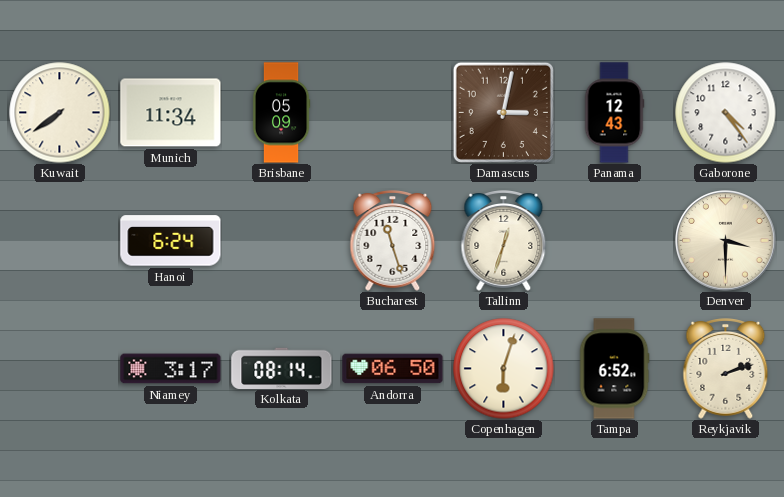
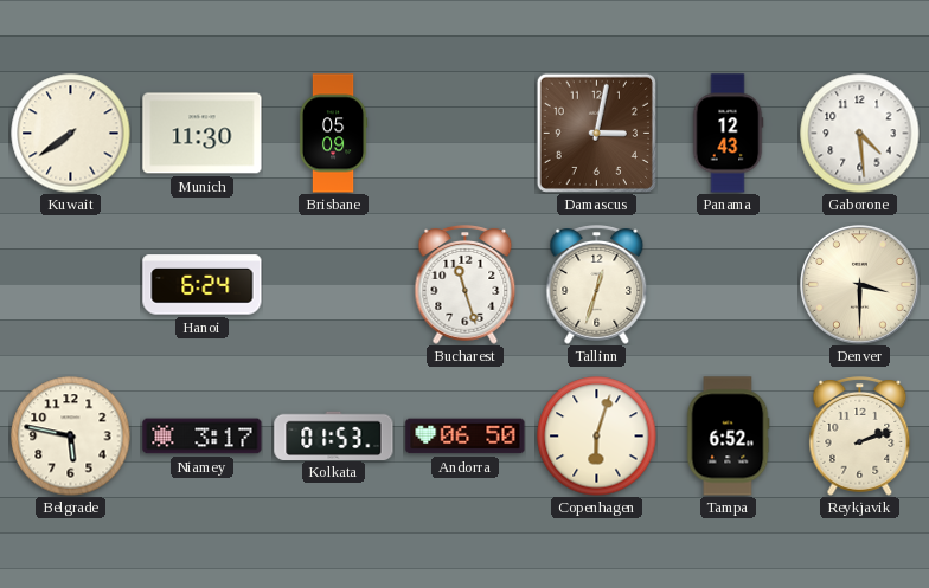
Munich: 11:34 -> 11:30
Gaborone: 4:24 -> 4:29
Belgrade: none -> 5:47
Kolkata: 08:14 -> 01:53
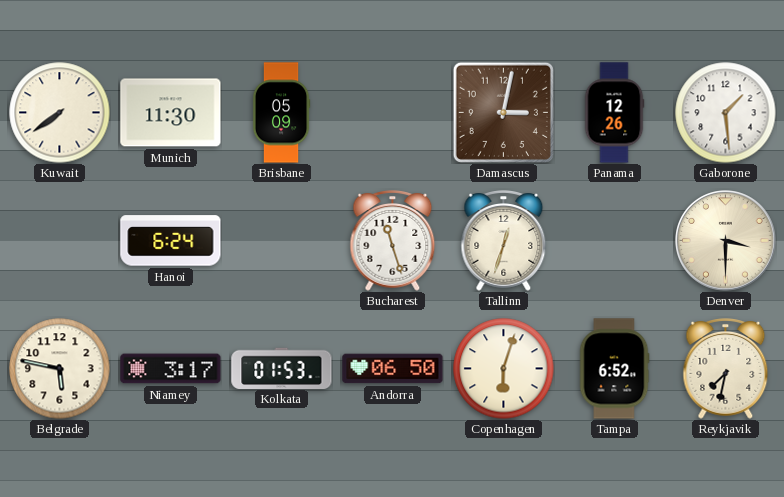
Panama: 12:43 -> 12:26
Gaborone: 4:29 -> 1:29
Reykjavik: 2:12 -> 7:32
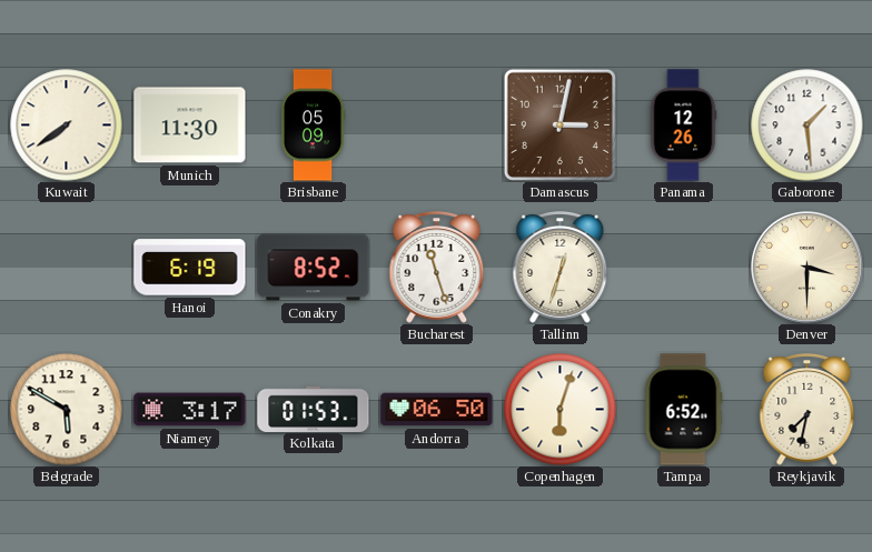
Hanoi: 6:24 -> 6:19
Conakry: none -> 8:52
Belgrade: 5:47 -> 5:50
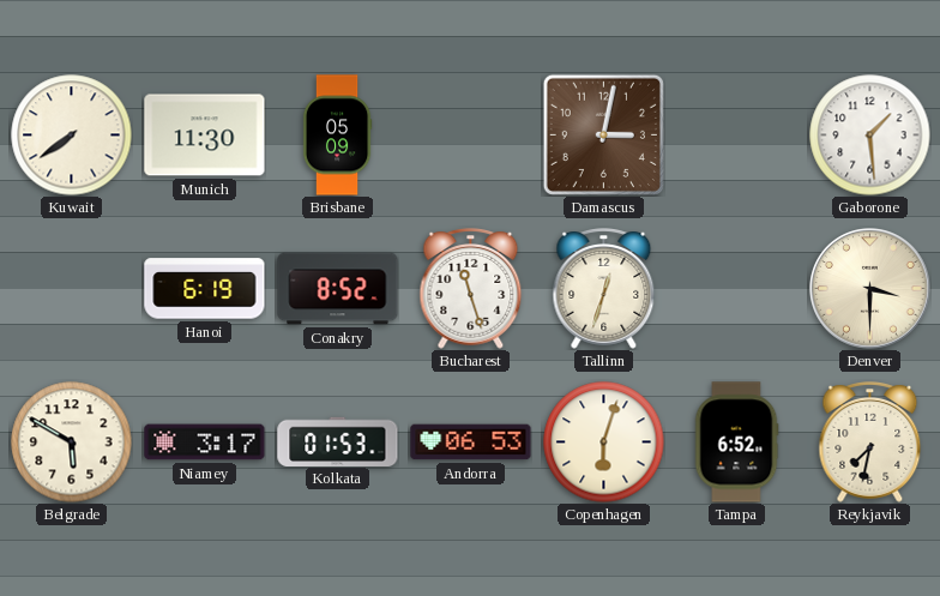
Panama: 12:26 -> none
Andorra: 06:50 -> 06:53
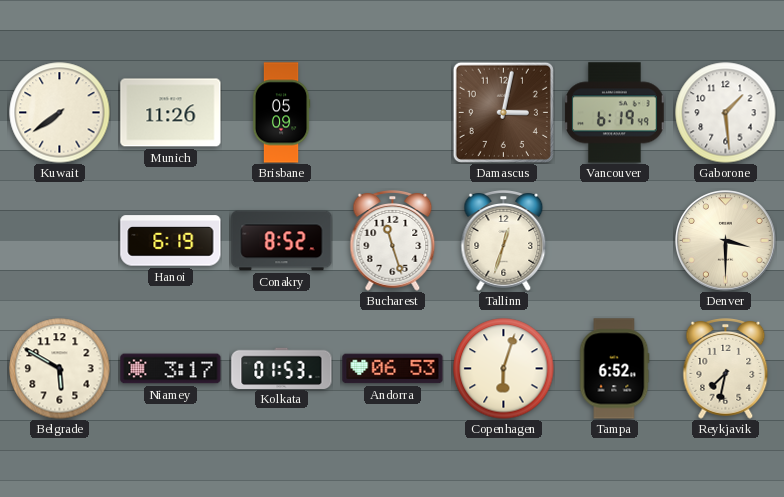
Munich: 11:30 -> 11:26
Vancouver: none -> 6:19
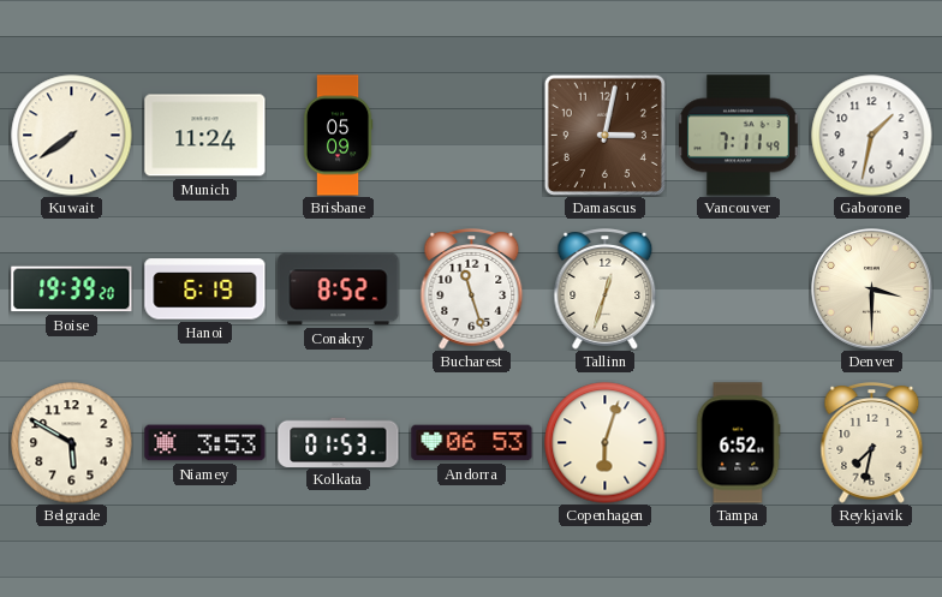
Munich: 11:26 -> 11:24
Vancouver: 6:19 -> 7:11
Gaborone: 1:29 -> 1:32
Boise: none -> 19:39
Niamey: 3:17 -> 3:53
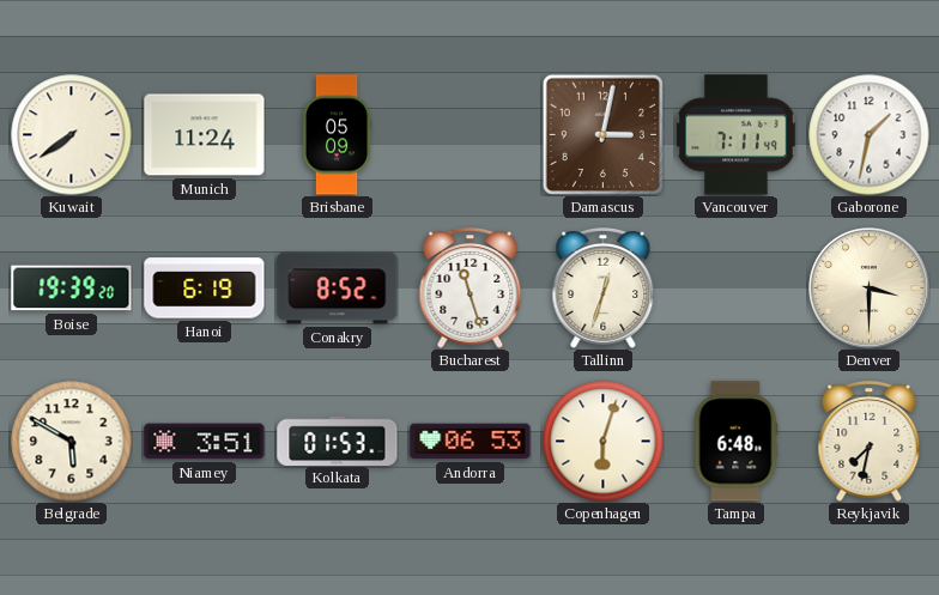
Niamey: 3:53 -> 3:51
Tampa: 6:52 -> 6:48
